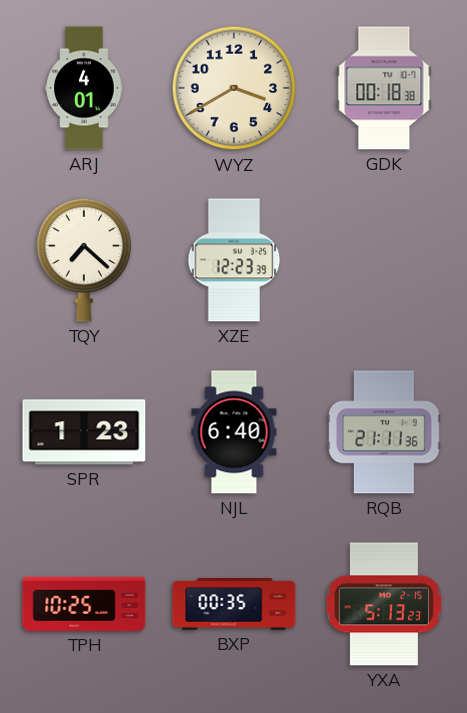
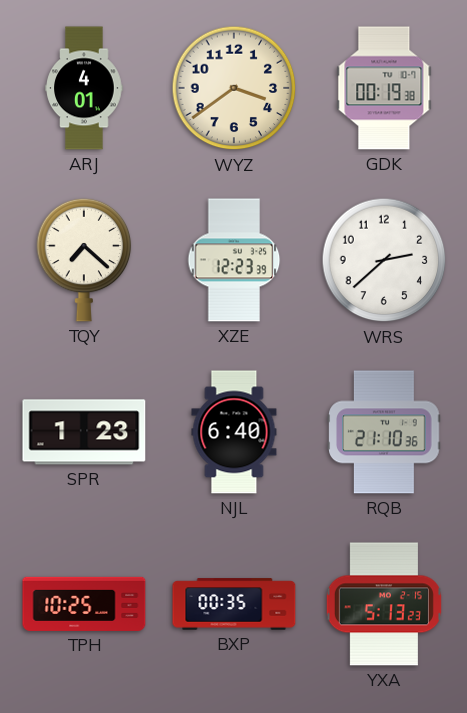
WYZ: 3:40 -> 3:39
GDK: 00:18 -> 00:19
WRS: none -> 2:38
RQB: 21:11 -> 21:10
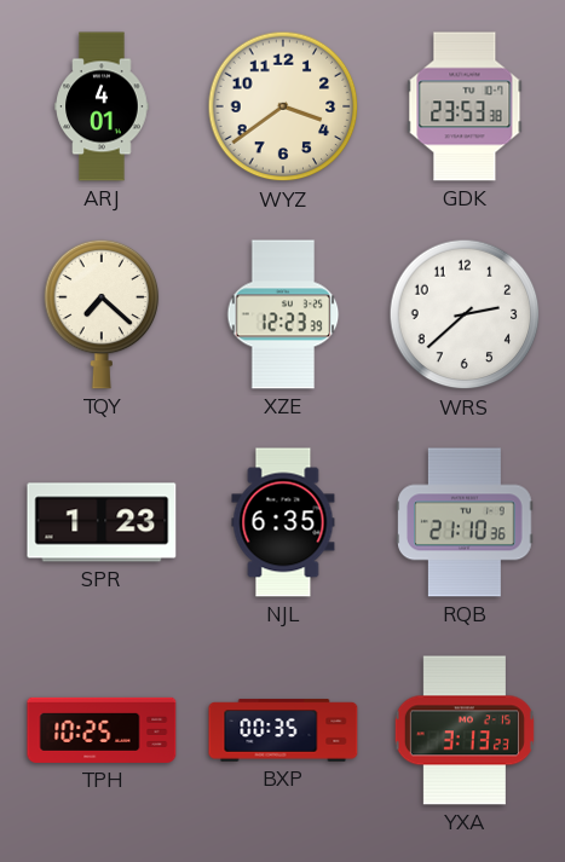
GDK: 00:19 -> 23:53
NJL: 6:40 -> 6:35
YXA: 5:13 -> 3:13
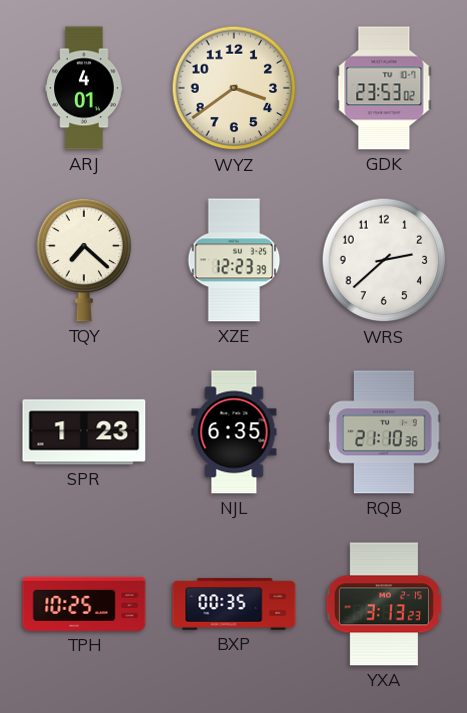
GDK: 23:53:38 -> 23:53:02
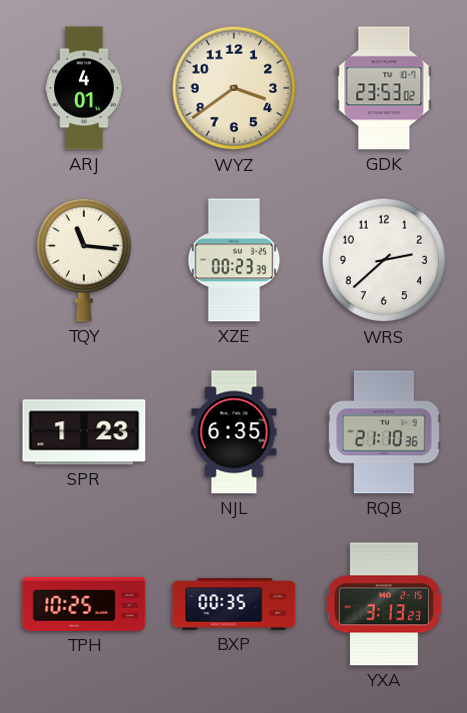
TQY: 7:22 -> 11:16
XZE: 12:23 -> 00:23
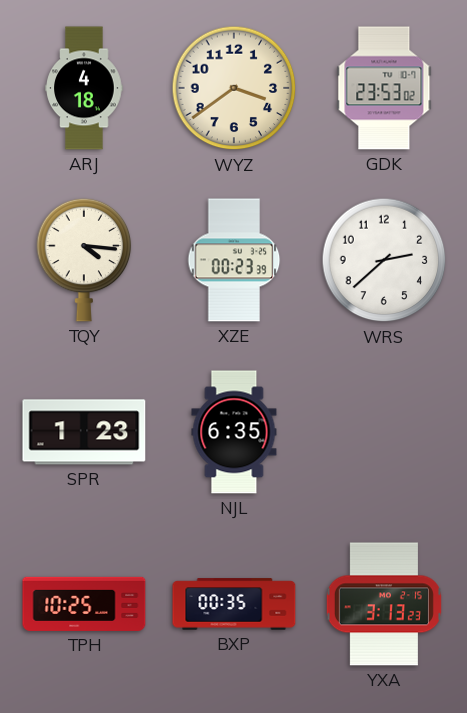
ARJ: 4:01 -> 4:18
TQY: 11:16 -> 4:16
RQB: 21:10 -> none
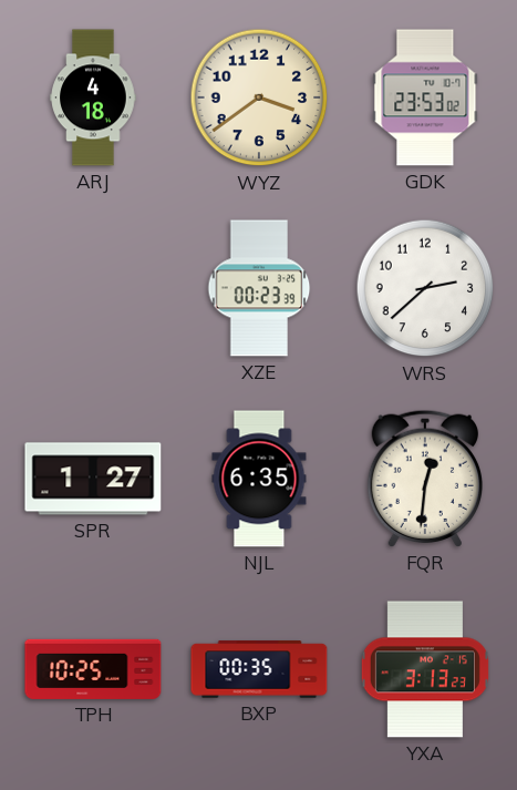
TQY: 4:16 -> none
SPR: 1:23 -> 1:27
FQR: none -> 12:31
